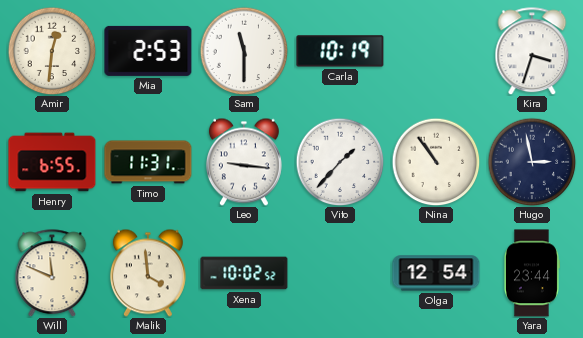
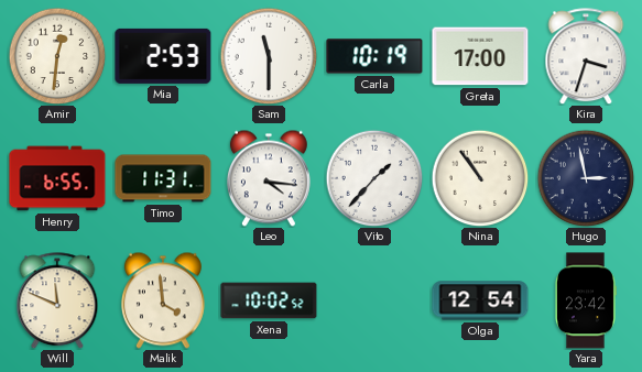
Greta: none -> 17:00
Leo: 9:16 -> 4:16
Yara: 23:44 -> 23:42
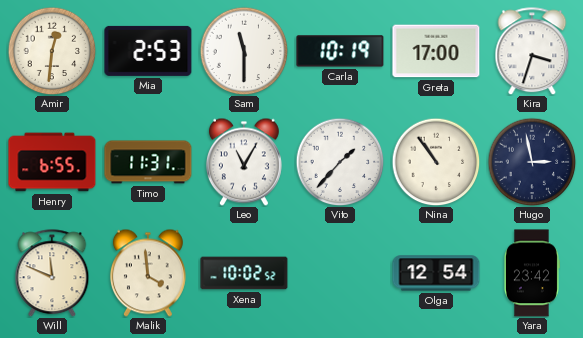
Leo: 4:16 -> 11:05
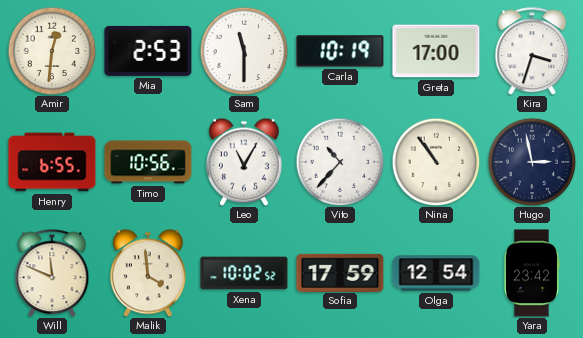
Timo: 11:31 -> 10:56
Vito: 1:37 -> 10:37
Sofia: none -> 17:59
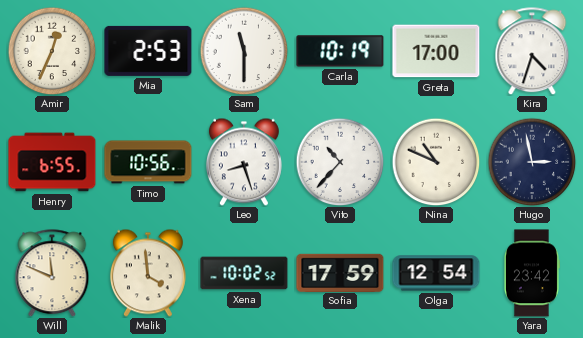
Amir: 12:31 -> 12:34
Kira: 3:33 -> 4:33
Leo: 11:05 -> 8:27
Nina: 10:54 -> 10:49
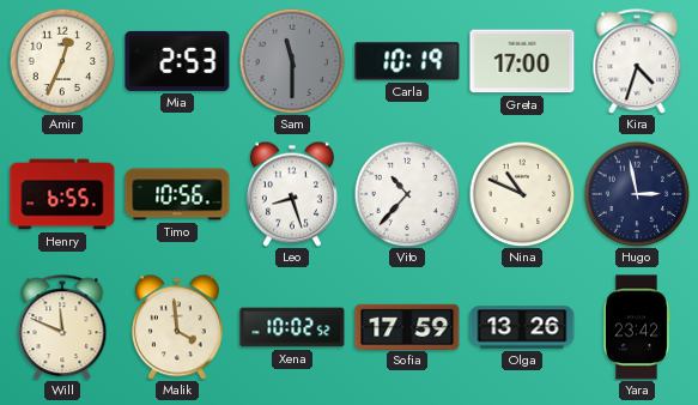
Sam dial: white -> grey
Olga: 12:54 -> 13:26
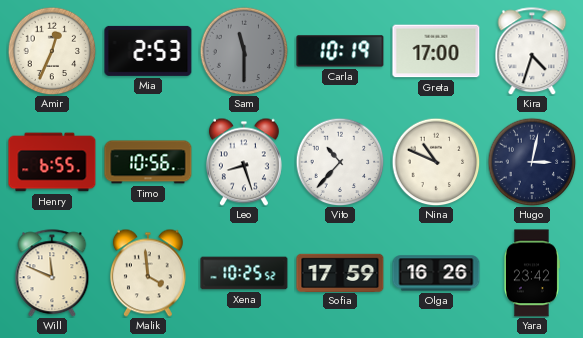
Hugo: 2:58 -> 3:02
Xena: 10:02 -> 10:25
Olga: 13:26 -> 16:26
